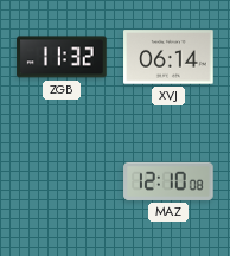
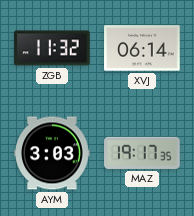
AYM: none -> 3:03
MAZ: 12:10 -> 19:17
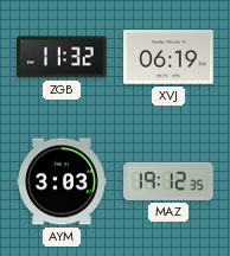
XVJ: 06:14 -> 06:19
MAZ: 19:17 -> 19:12
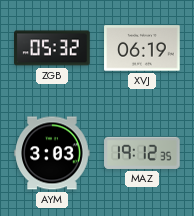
ZGB: 11:32 -> 05:32
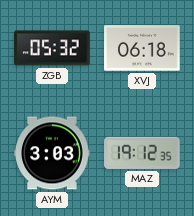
XVJ: 06:19 -> 06:18
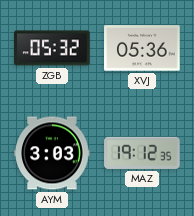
XVJ: 06:18 -> 05:36
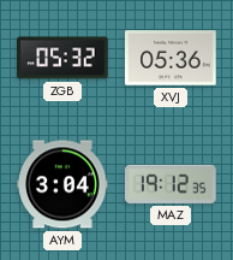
AYM: 3:03 -> 3:04
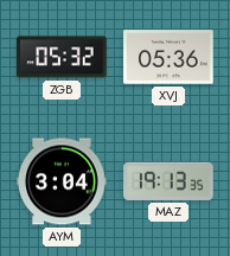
MAZ: 19:12 -> 19:13
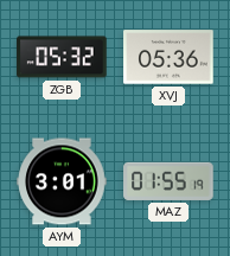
AYM: 3:04 -> 3:01
MAZ: 19:13 -> 01:55
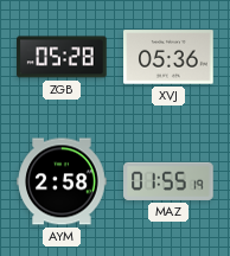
ZGB: 05:32 -> 05:28
AYM: 3:01 -> 2:58
